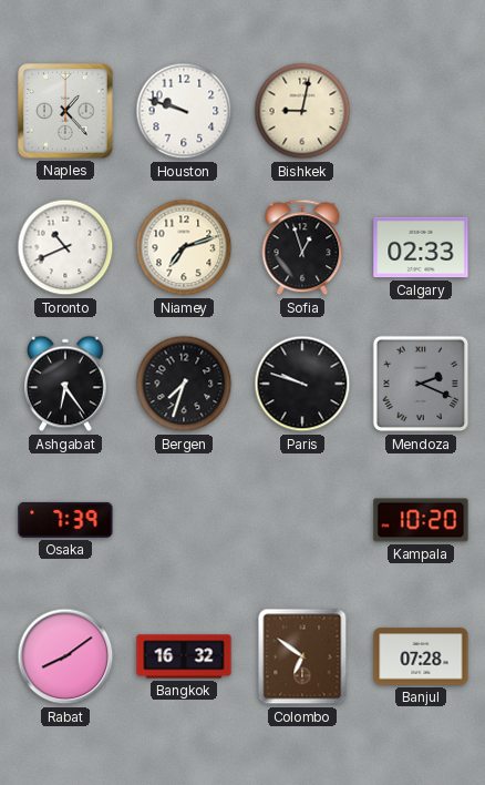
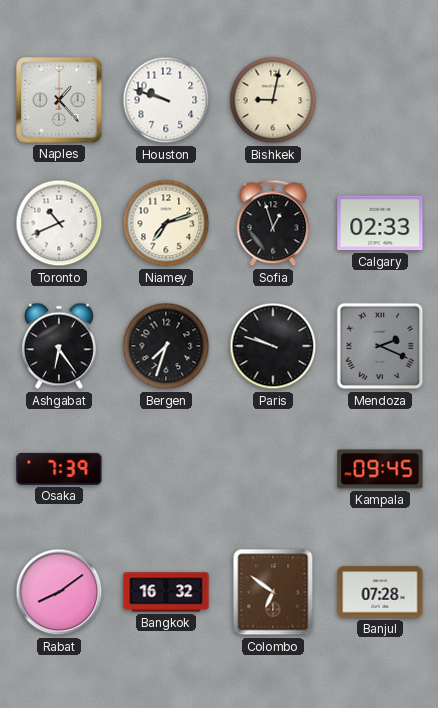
Kampala: 10:20 -> 09:45
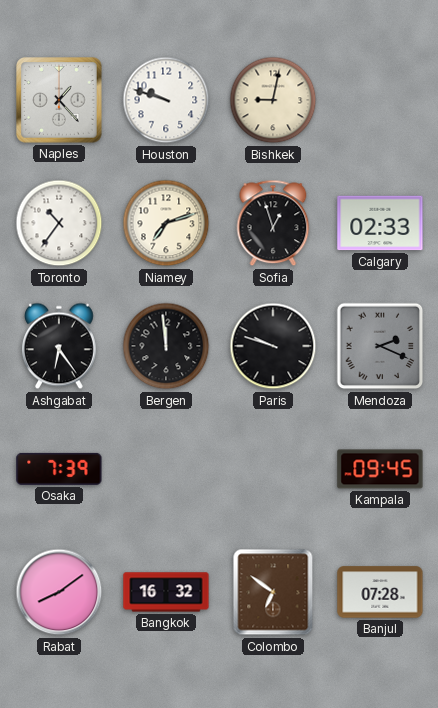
Toronto: 10:41 -> 10:36
Bergen: 7:33 -> 11:59
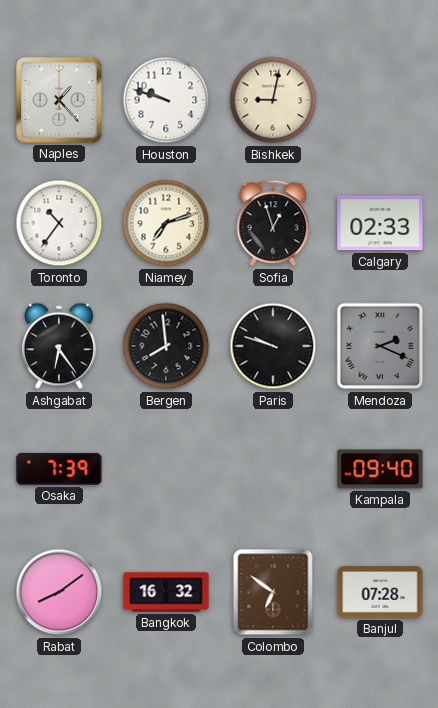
Bergen: 11:59 -> 7:59
Kampala: 09:45 -> 09:40
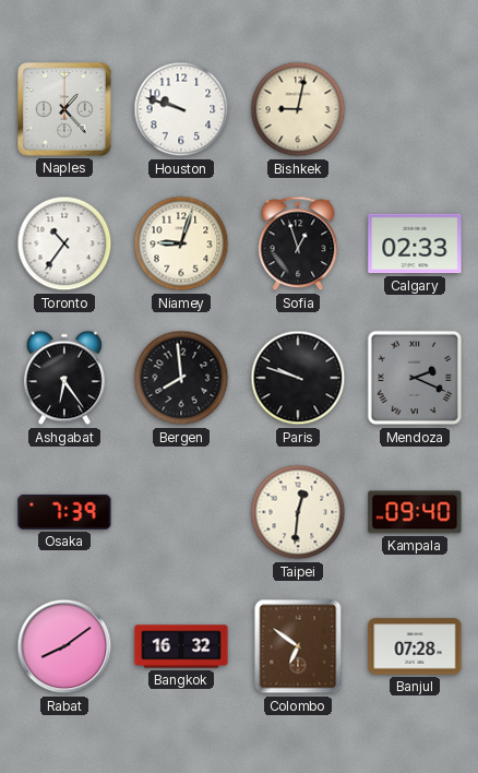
Niamey: 7:12 -> 9:03
Taipei: none -> 12:31
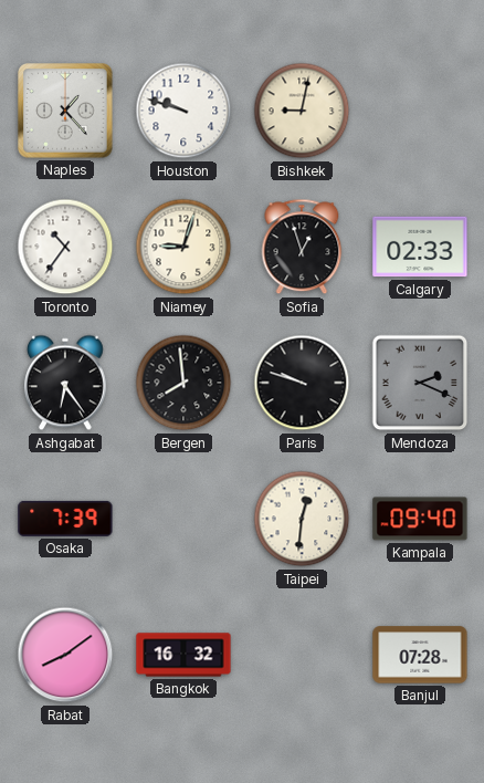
Colombo: 6:51 -> none
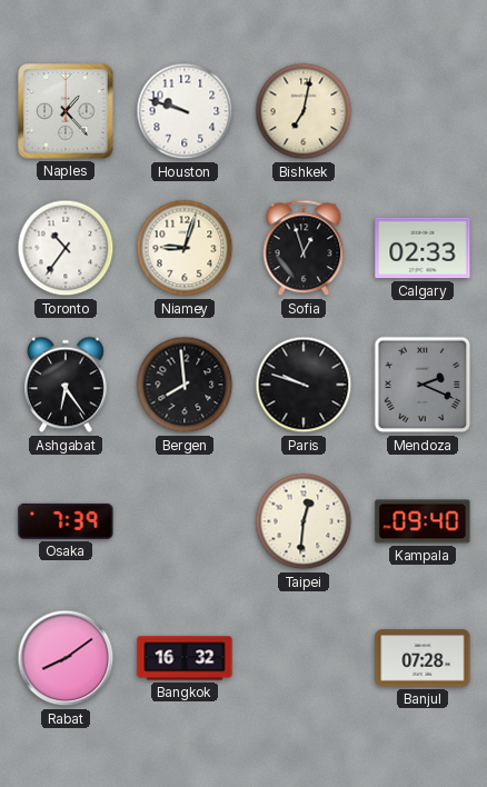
Bishkek: 9:02 -> 7:02
